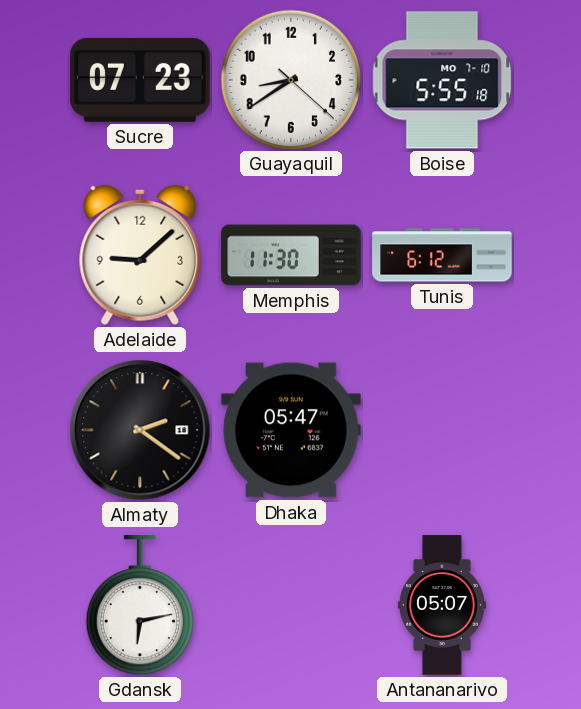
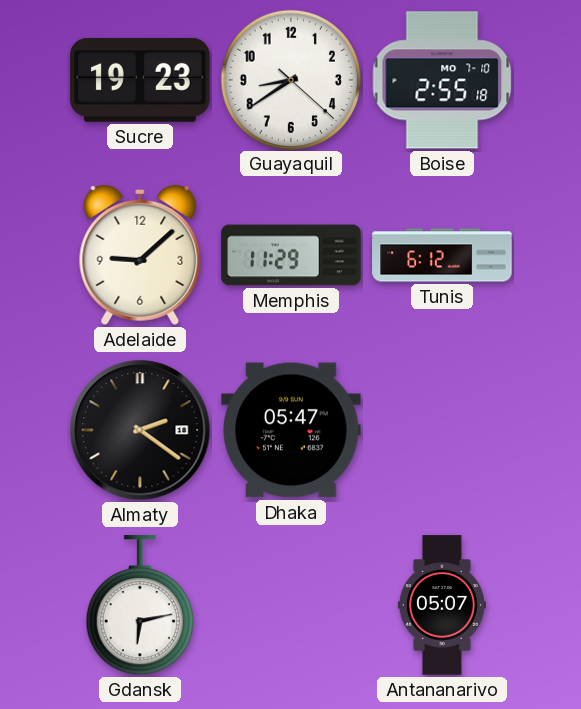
Sucre: 07:23 -> 19:23
Boise: 5:55 -> 2:55
Memphis: 11:30 -> 11:29
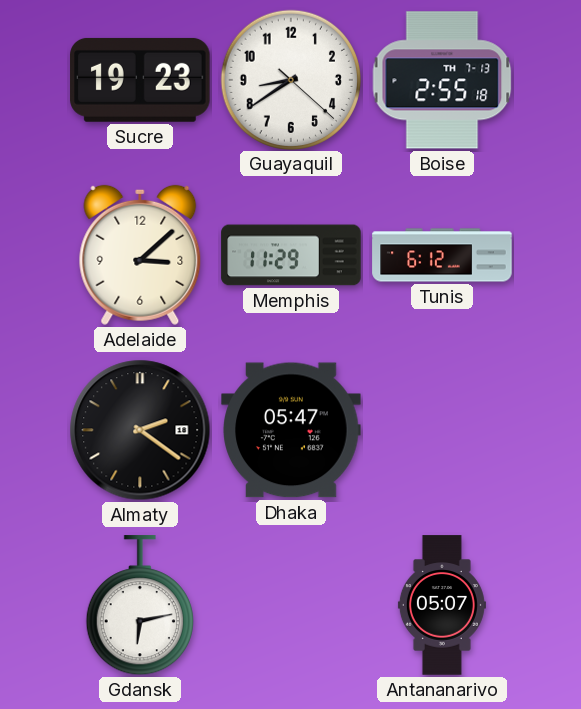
Boise date: MO 7-10 -> TH 7-13
Adelaide: 9:08 -> 3:08
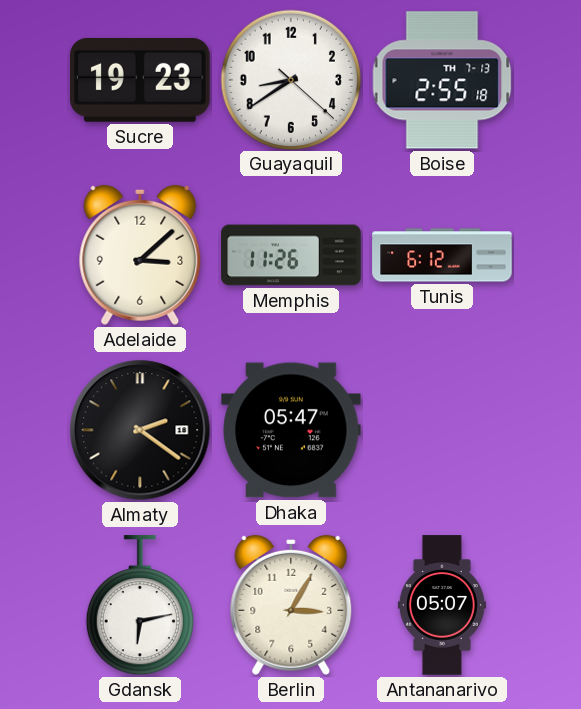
Memphis: 11:29 -> 11:26
Berlin: none -> 3:05
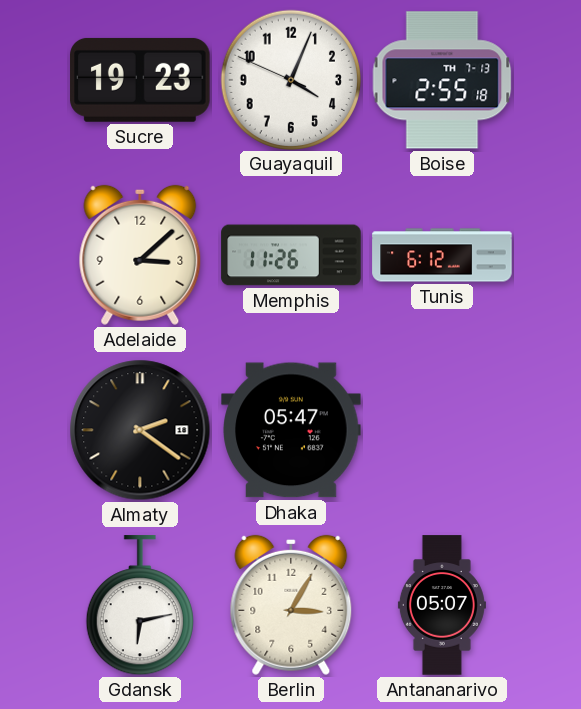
Guayaquil: 8:39 -> 4:03
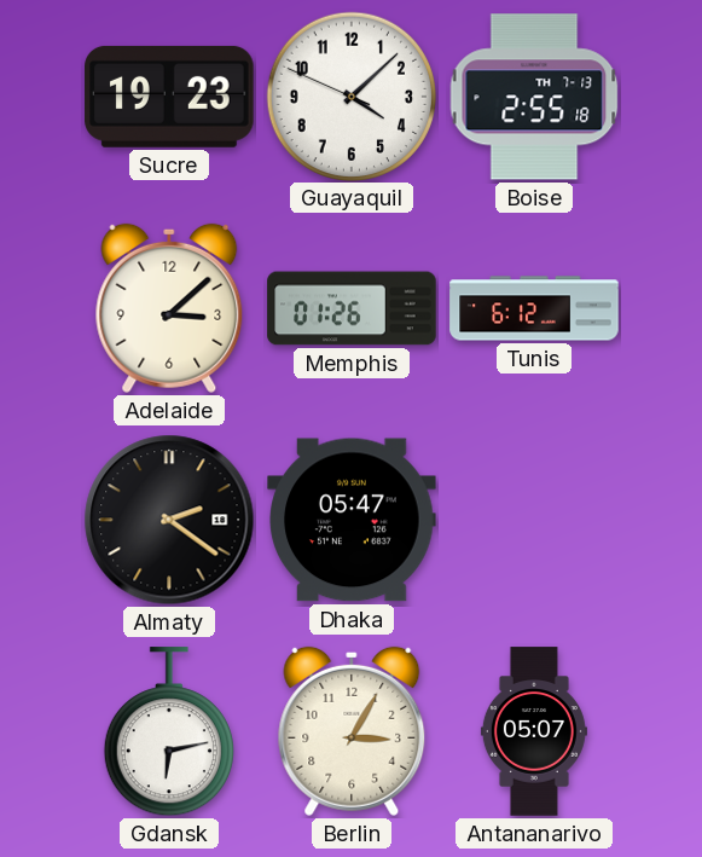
Guayaquil: 4:03 -> 4:07
Memphis: 11:26 -> 01:26
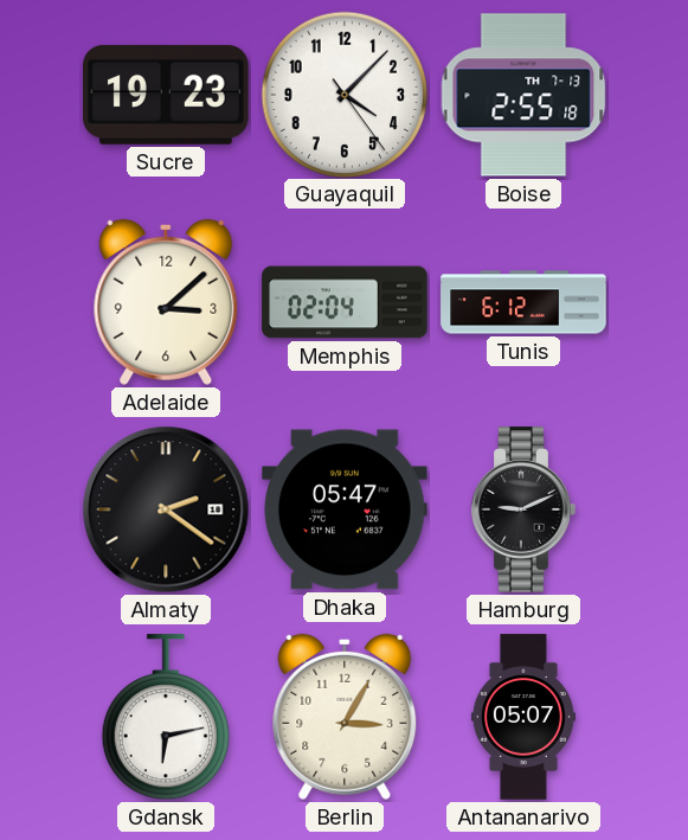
Guayaquil: 4:07:49 -> 4:07:24
Memphis: 01:26 -> 02:04
Hamburg: none -> 9:11
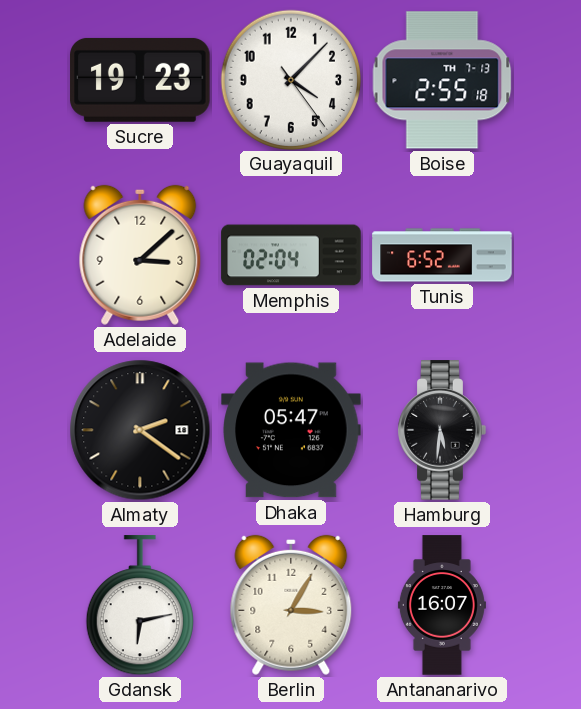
Tunis: 6:12 -> 6:52
Hamburg: 9:11 -> 5:31
Antananarivo: 05:07 -> 16:07
